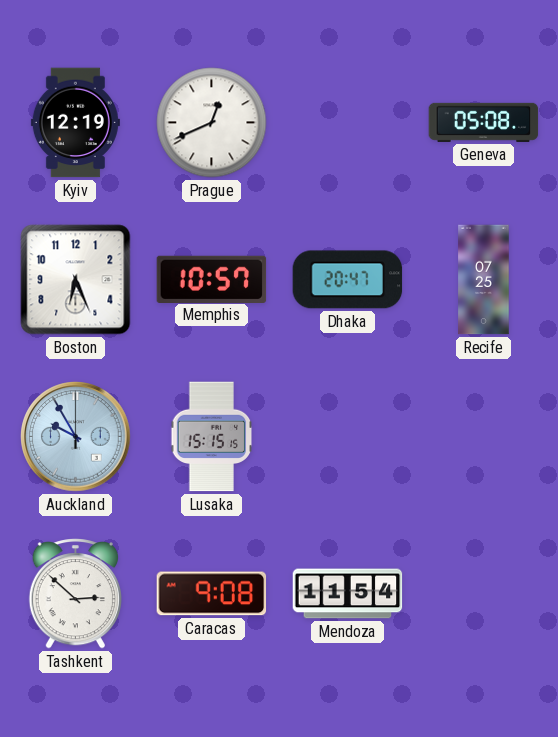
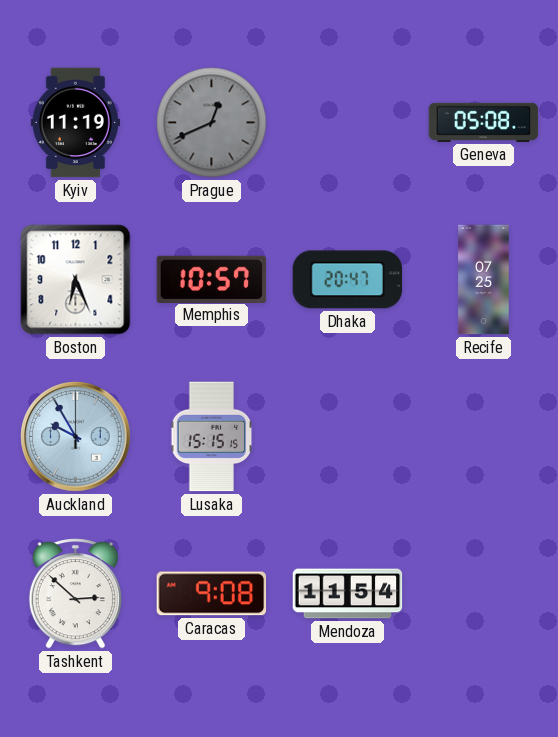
Kyiv: 12:19 -> 11:19
Prague dial: white -> grey
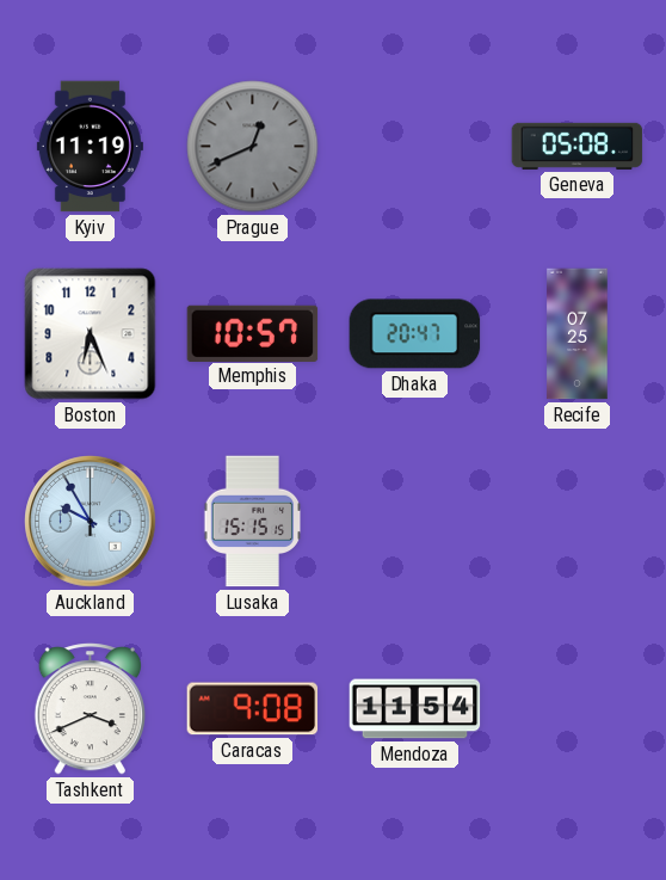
Tashkent: 2:52 -> 3:41
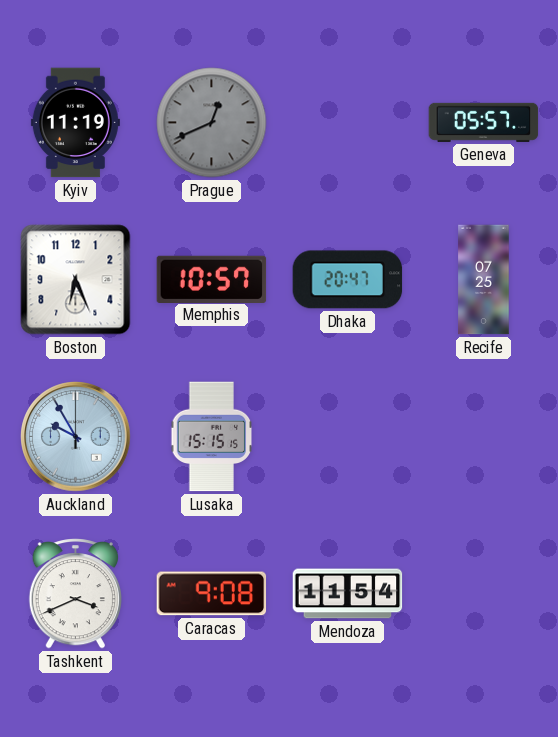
Geneva: 05:08 -> 05:57
